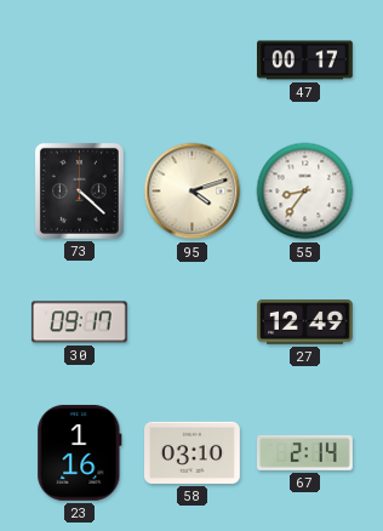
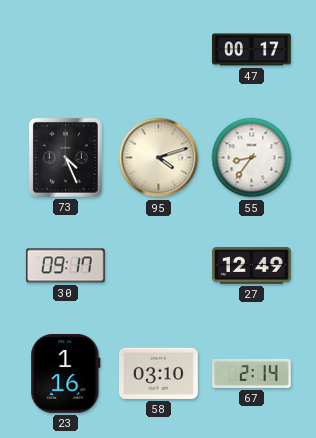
73: 4:22 -> 4:26
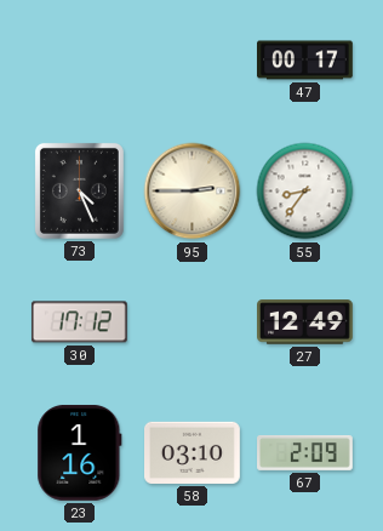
95: 4:12 -> 2:45
30: 09:17 -> 17:12
67: 2:14 -> 2:09
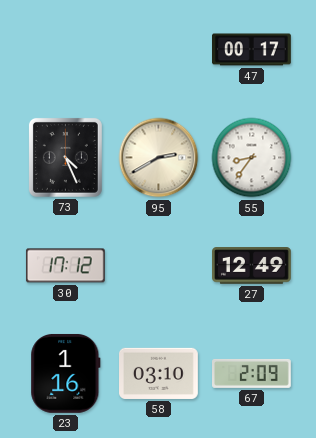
95: 2:45 -> 2:40
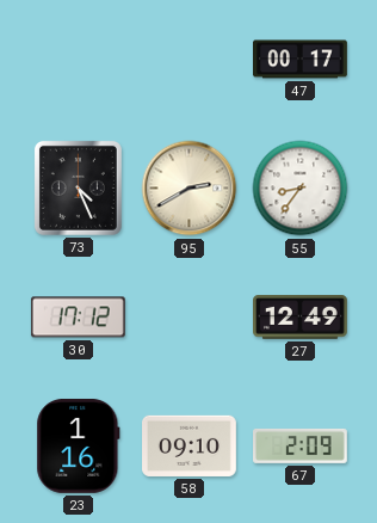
58: 03:10 -> 09:10
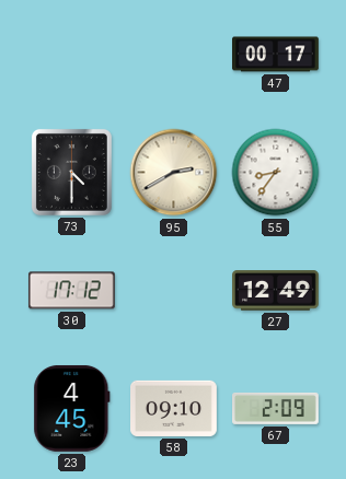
73: 4:26 -> 4:30
23: 1:16 -> 4:45
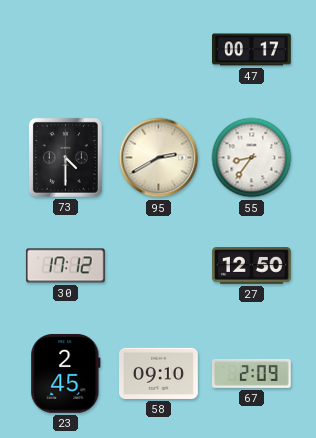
27: 12:49 -> 12:50
23: 4:45 -> 2:45
